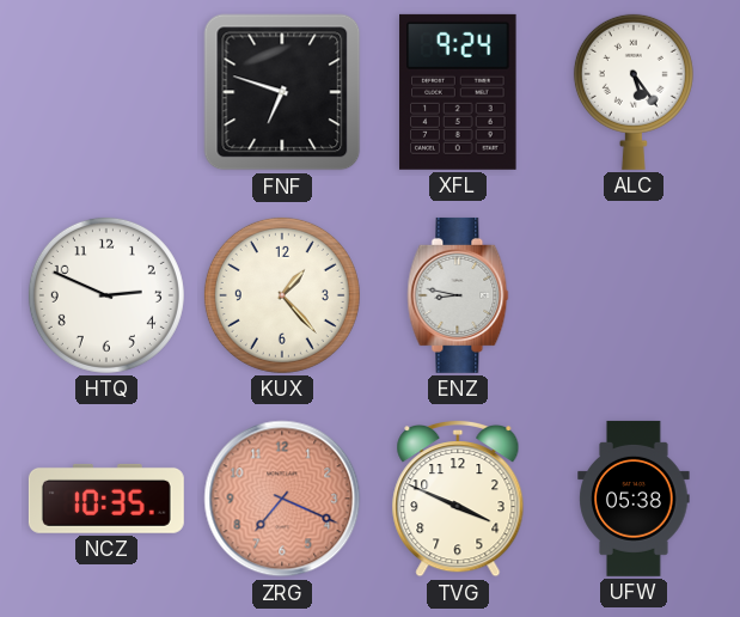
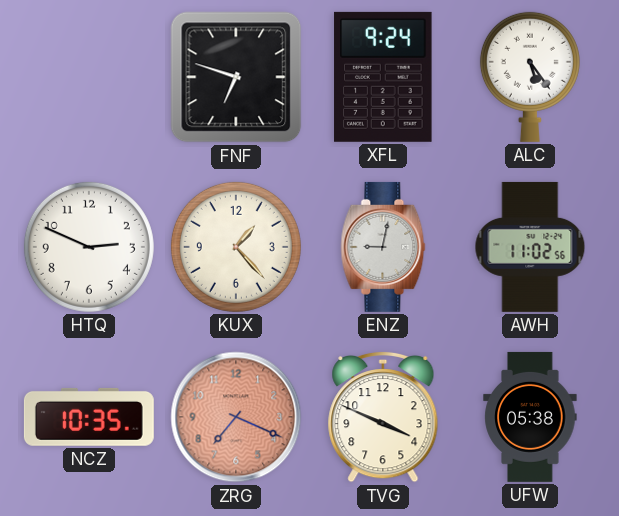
ENZ: 8:47 -> 9:02
AWH: none -> 11:02
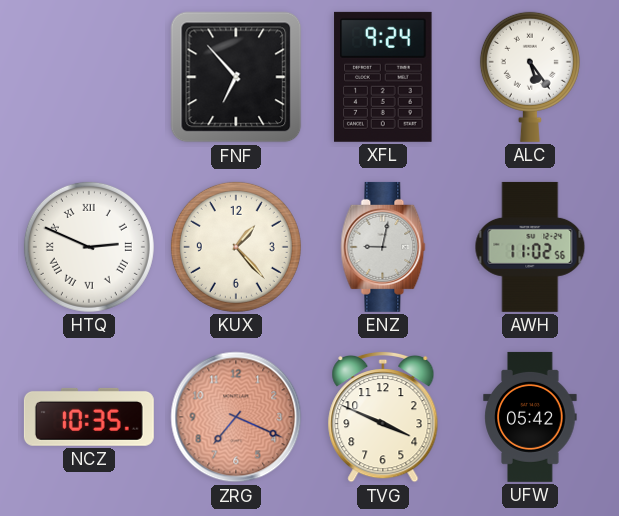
FNF: 6:48 -> 6:53
HTQ numerals: Arabic -> Roman
UFW: 05:38 -> 05:42
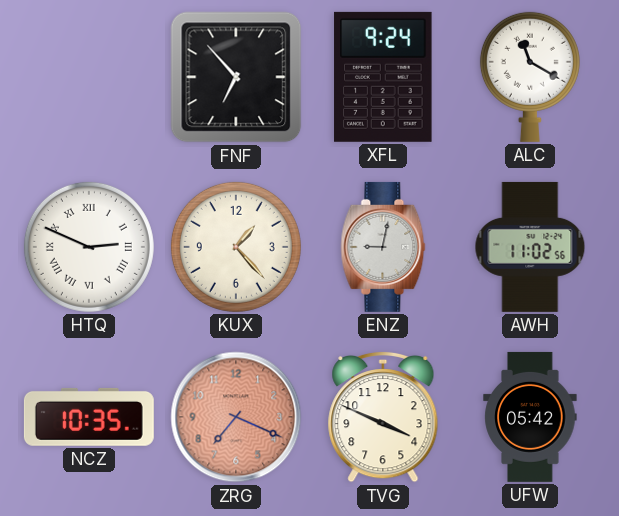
ALC: 5:24 -> 11:20
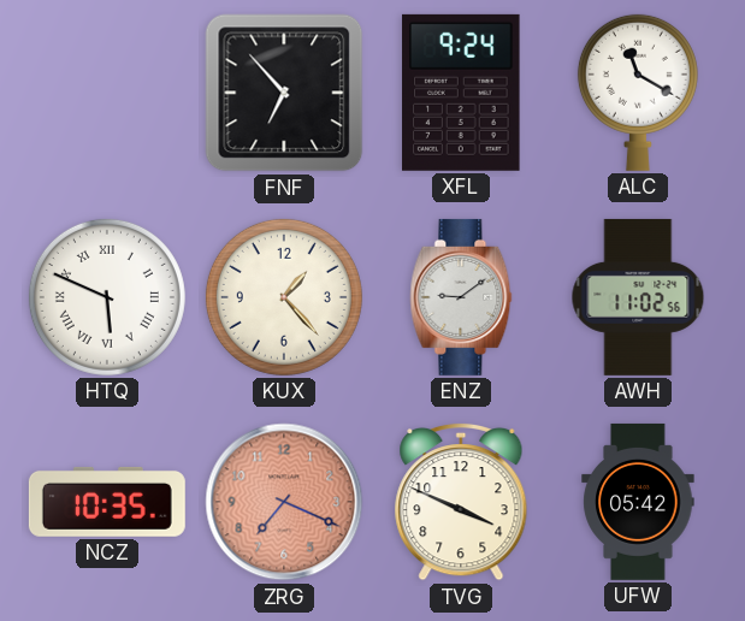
HTQ: 2:49 -> 5:49
ENZ: 9:02 -> 9:09
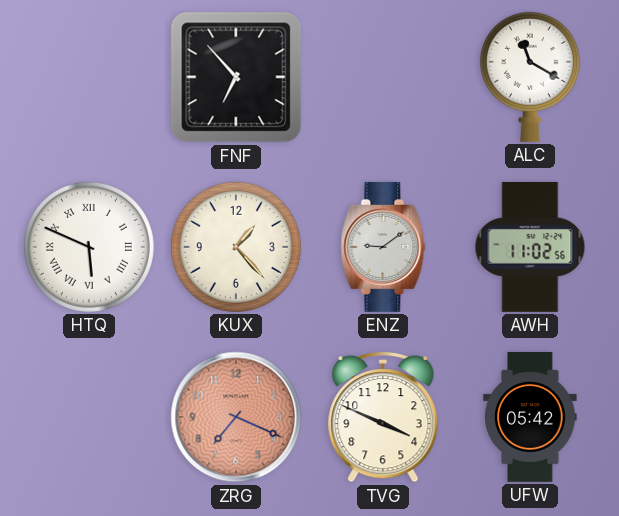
XFL: 9:24 -> none
NCZ: 10:35 -> none
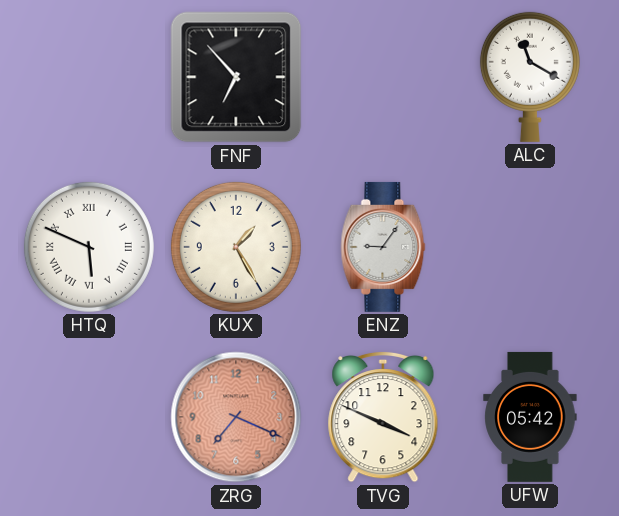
KUX: 1:23 -> 1:25
ENZ: 9:09 -> 9:06
AWH: 11:02 -> none
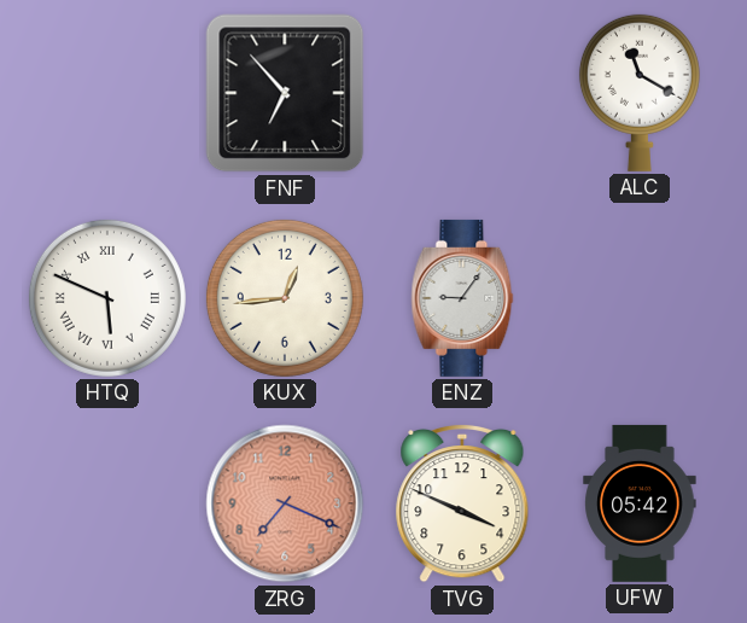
KUX: 1:25 -> 12:44
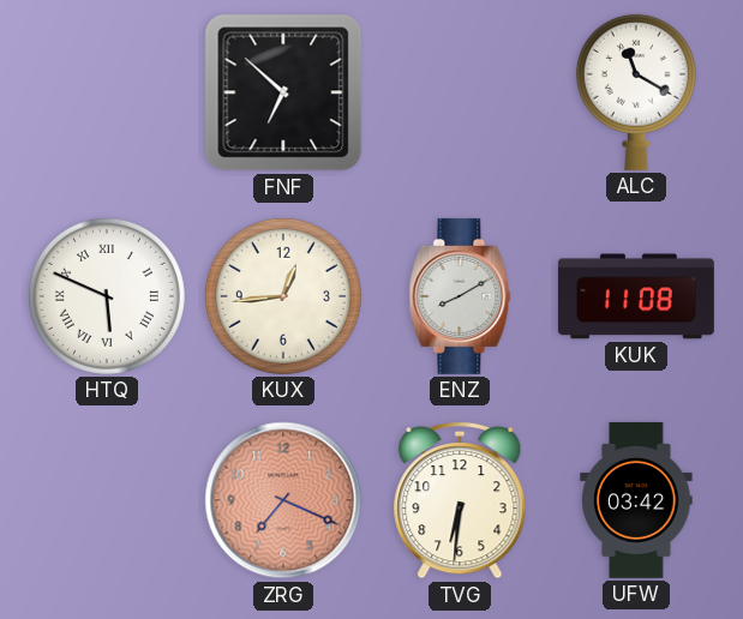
FNF: 6:53 -> 6:52
ENZ: 9:06 -> 8:10
KUK: none -> 11:08
TVG: 3:49 -> 6:31
UFW: 05:42 -> 03:42
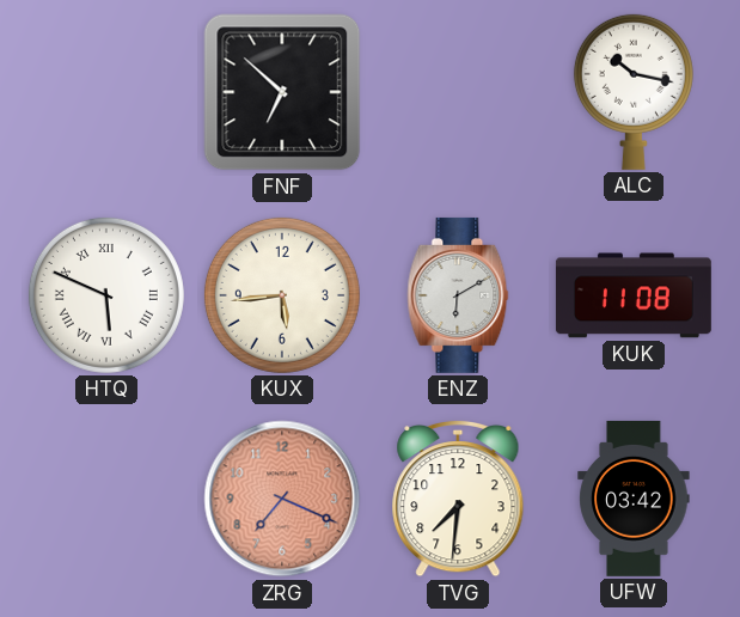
ALC: 11:20 -> 10:17
KUX: 12:44 -> 5:44
ENZ: 8:10 -> 6:10
TVG: 6:31 -> 7:31
